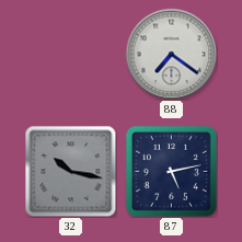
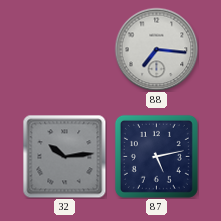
88: 7:21 -> 7:16
32: 10:17 -> 10:14
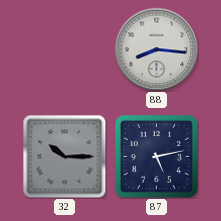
88: 7:16 -> 8:16
32: 10:14 -> 10:15
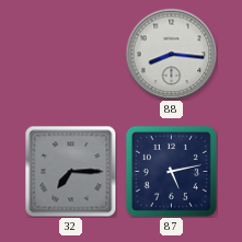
32: 10:15 -> 7:15
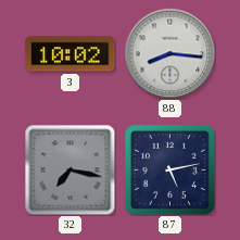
3: none -> 10:02
32: 7:15 -> 7:17
